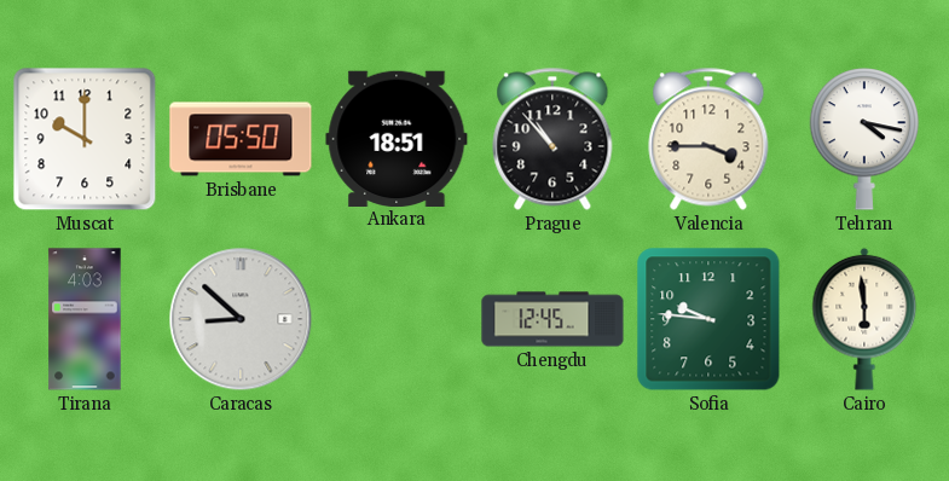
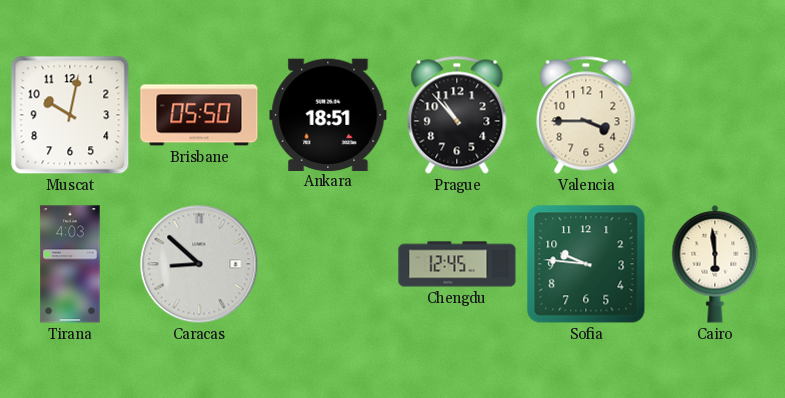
Muscat: 10:00 -> 10:02
Tehran: 4:17 -> none
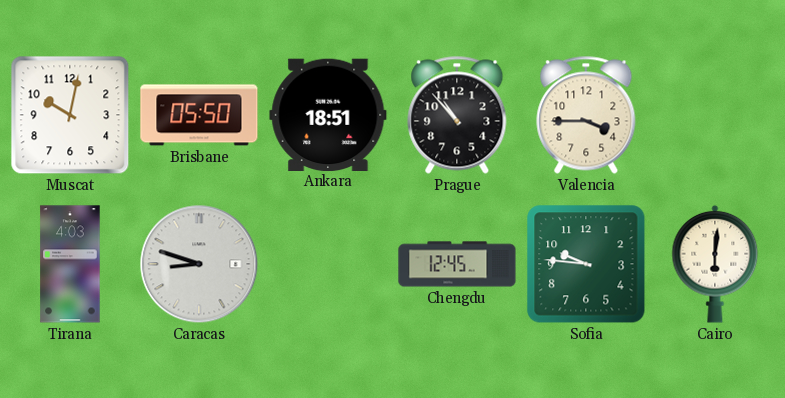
Caracas: 8:52 -> 8:48
Cairo: 5:59 -> 6:01
